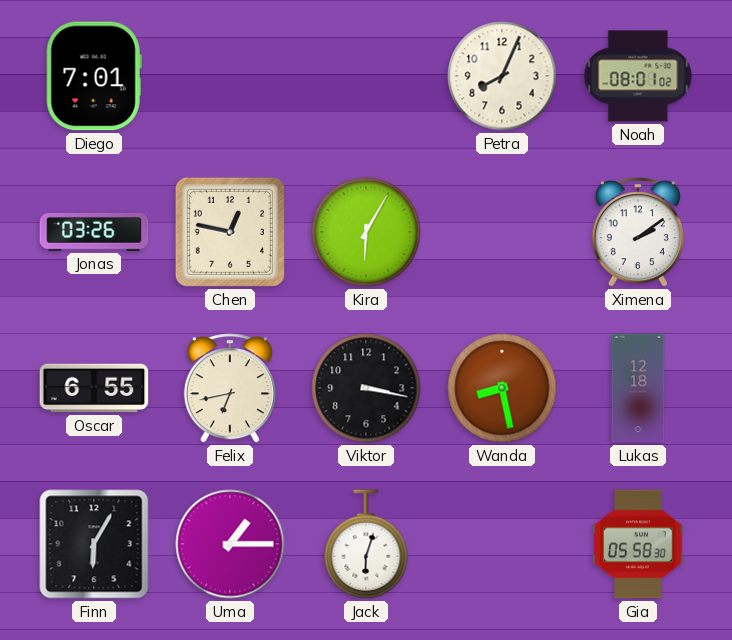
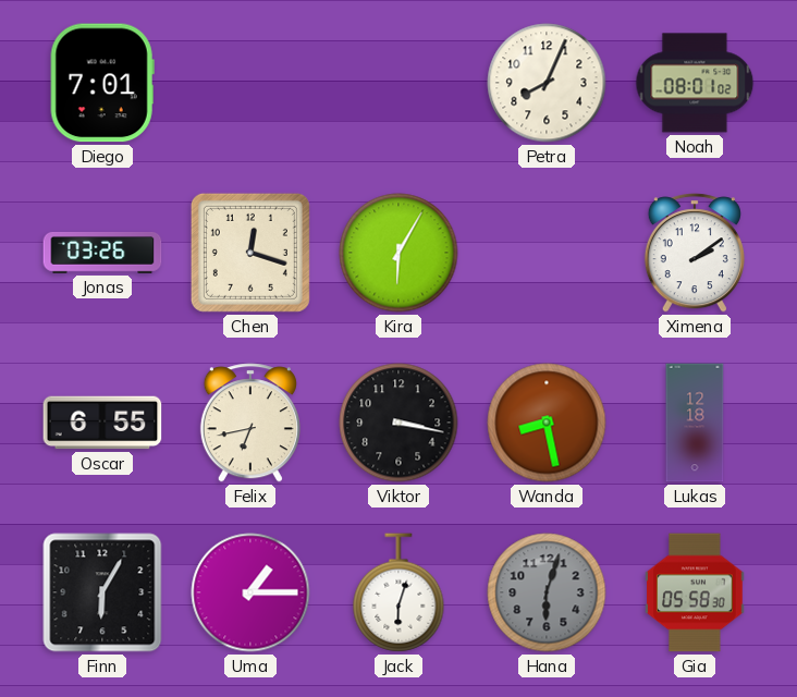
Chen: 12:47 -> 12:18
Hana: none -> 6:03
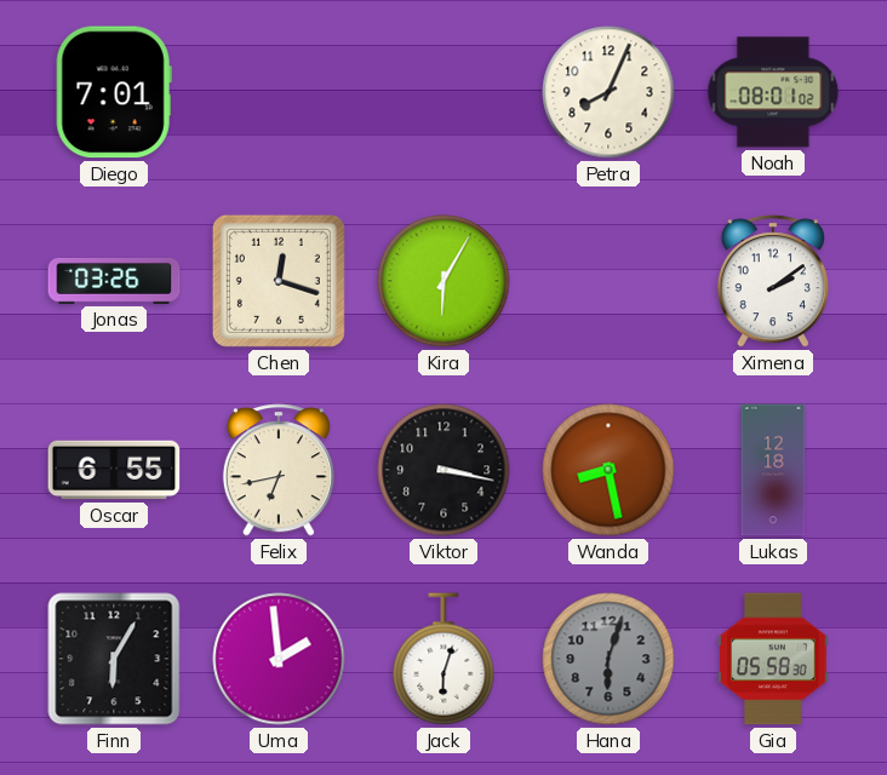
Uma: 1:15 -> 1:59
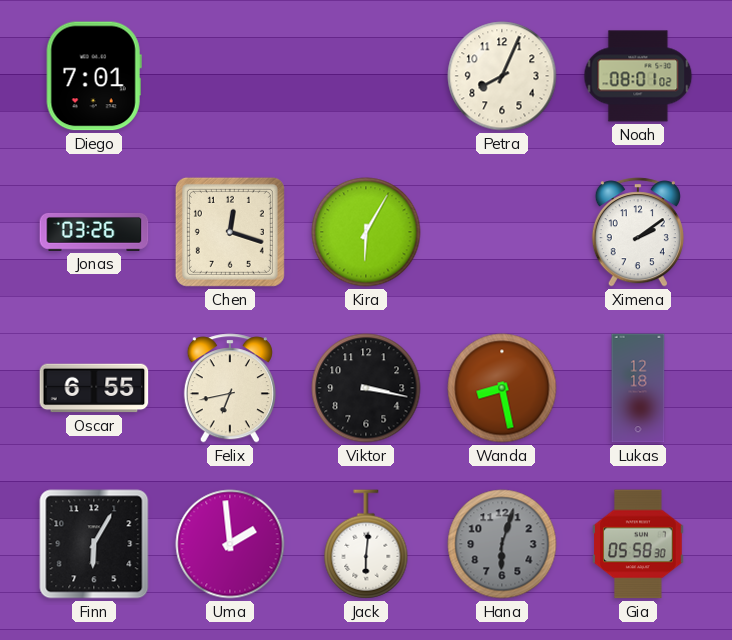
Jack: 6:03 -> 6:01
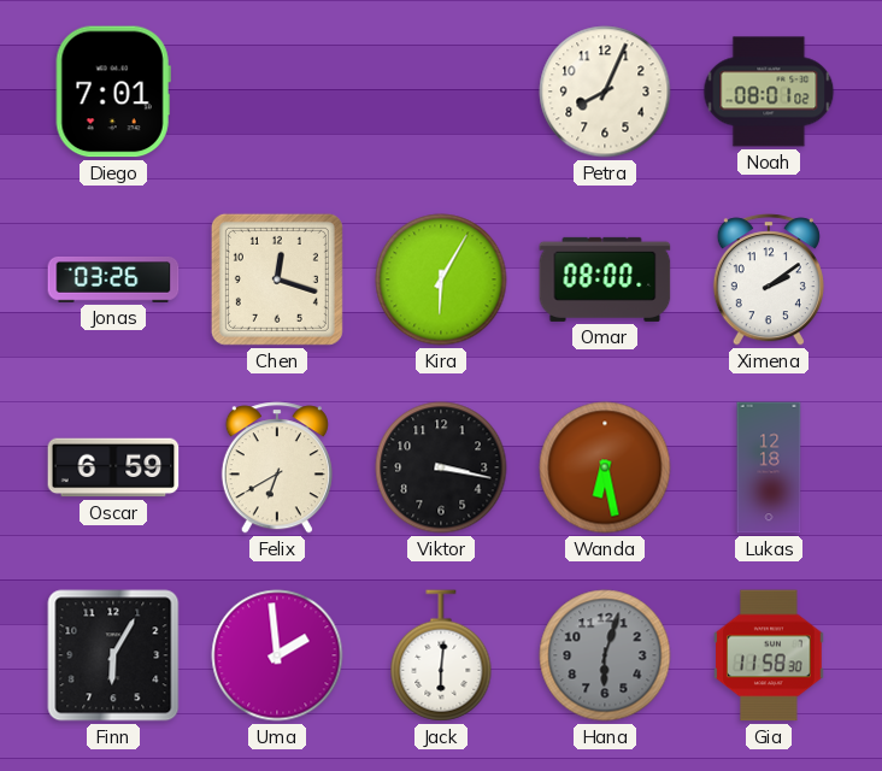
Omar: none -> 08:00
Oscar: 6:55 -> 6:59
Felix: 6:43 -> 6:40
Wanda: 8:28 -> 6:28
Gia: 05:58 -> 11:58
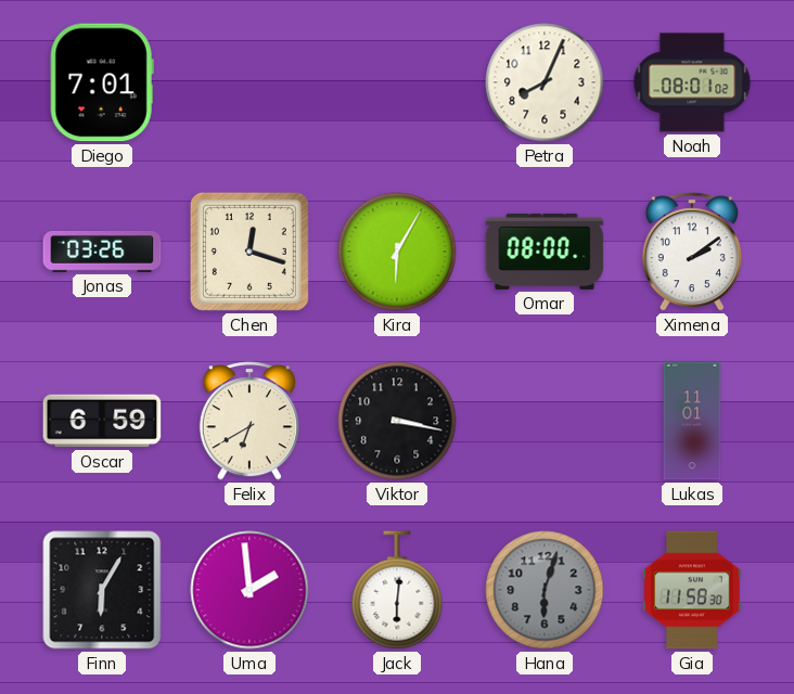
Wanda: 6:28 -> none
Lukas: 12:18 -> 11:01
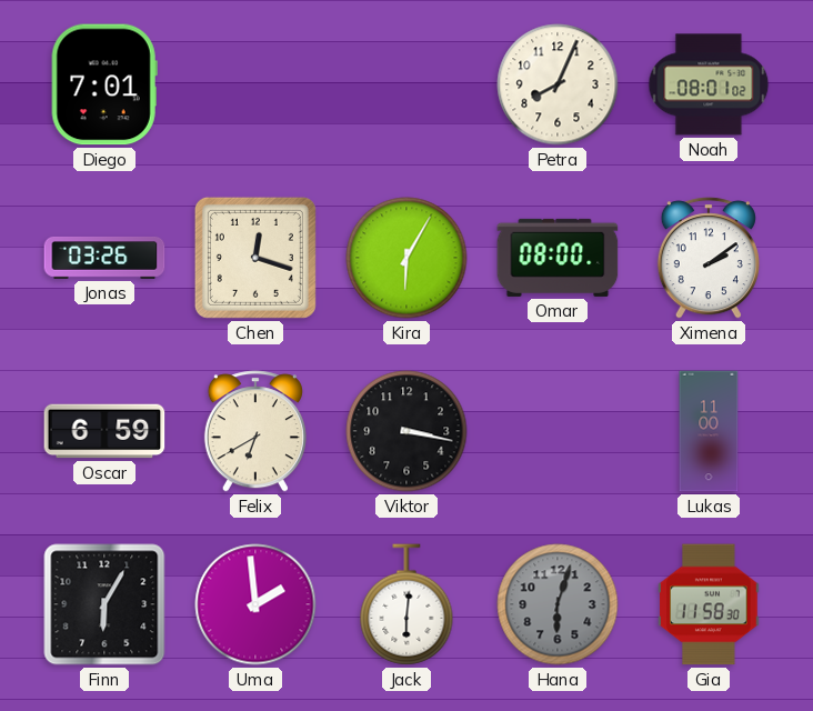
Lukas: 11:01 -> 11:00
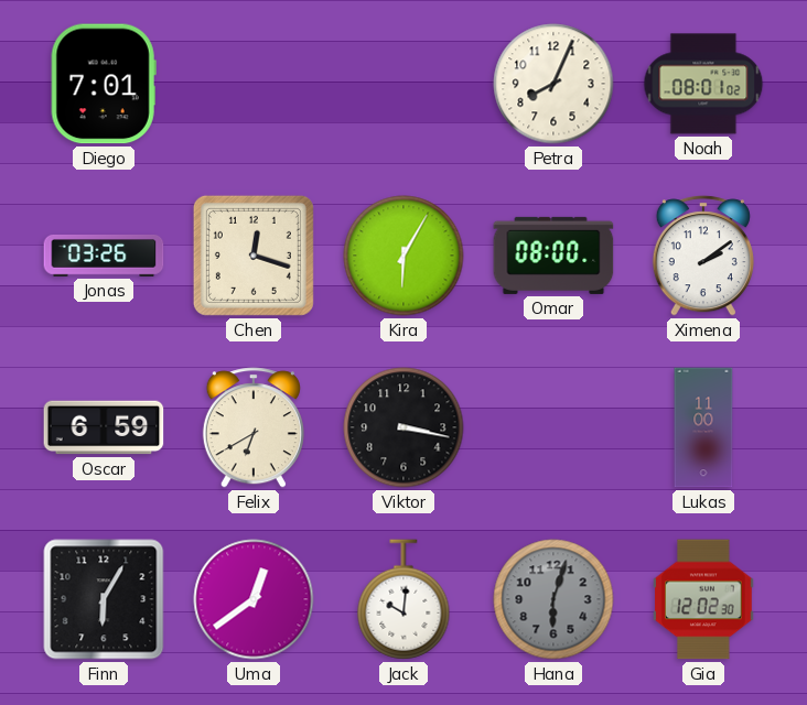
Uma: 1:59 -> 12:39
Jack: 6:01 -> 10:01
Gia: 11:58 -> 12:02
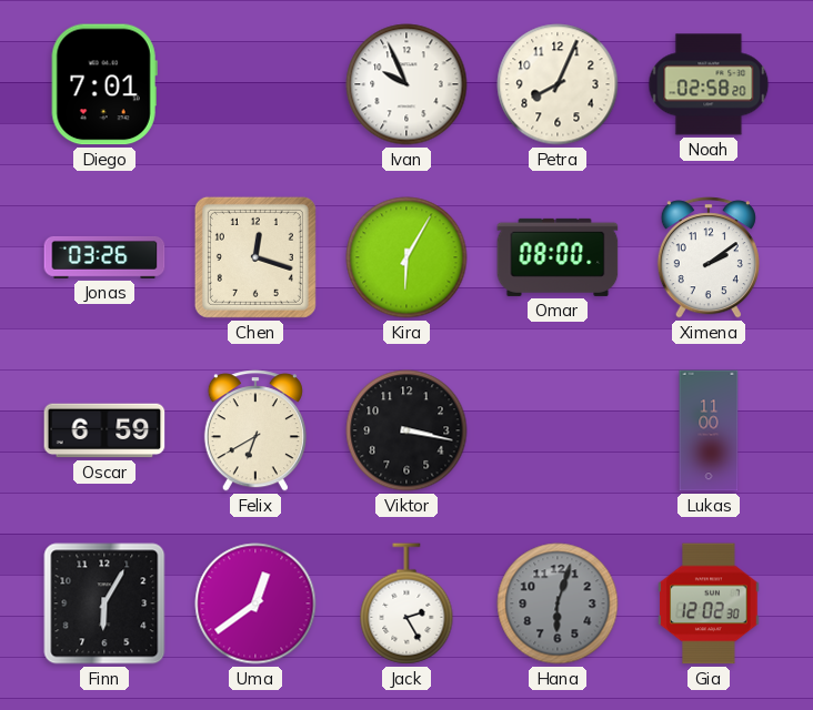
Ivan: none -> 9:56
Noah: 08:01 -> 02:58
Jack: 10:01 -> 2:25
